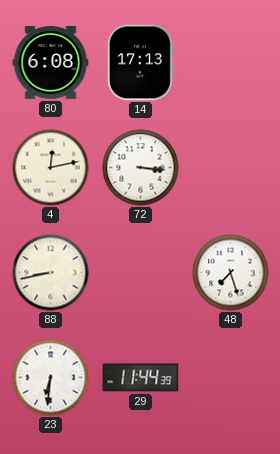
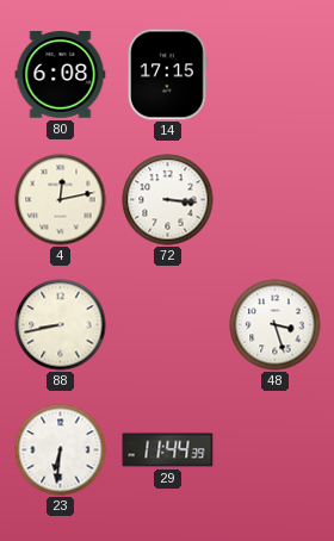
14: 17:13 -> 17:15
48: 7:27 -> 3:27
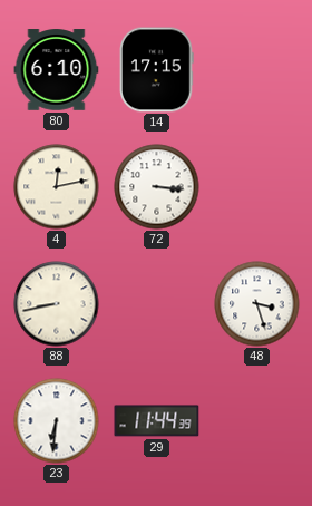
80: 6:08 -> 6:10
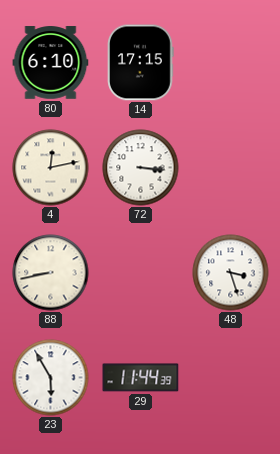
23: 6:31 -> 5:55
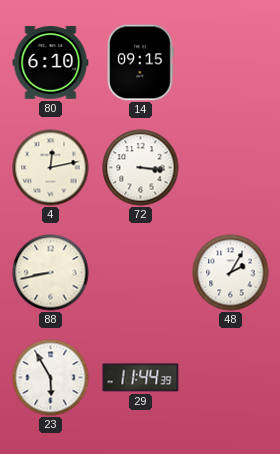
14: 17:15 -> 09:15
48: 3:27 -> 2:05
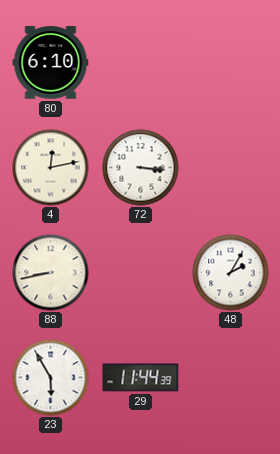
14: 09:15 -> none
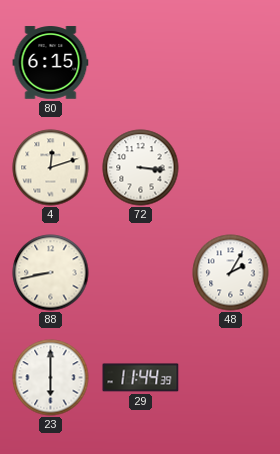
80: 6:10 -> 6:15
4: 12:13 -> 12:12
23: 5:55 -> 6:00
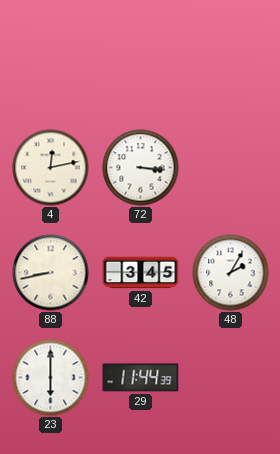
80: 6:15 -> none
4: 12:12 -> 12:13
42: none -> 3:45
